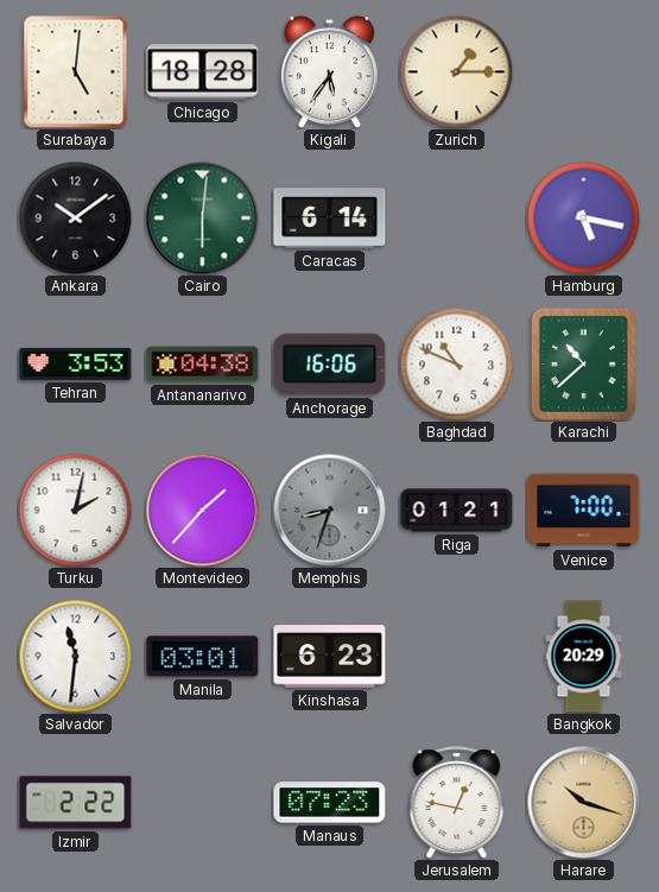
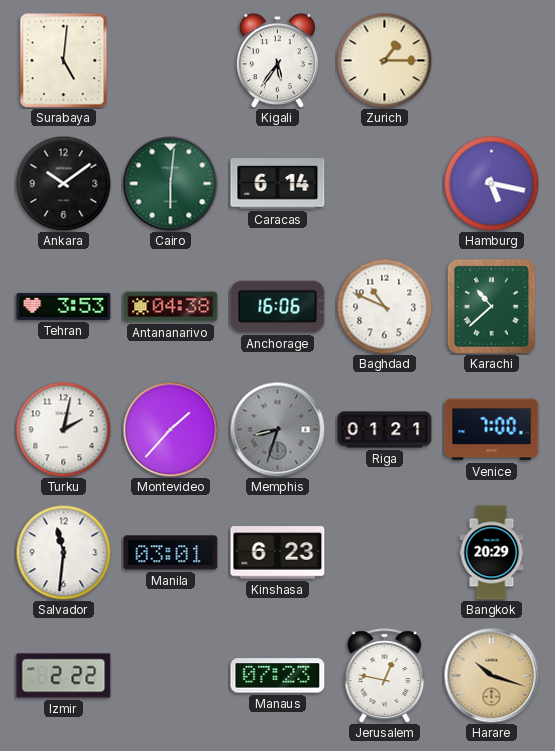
Chicago: 18:28 -> none
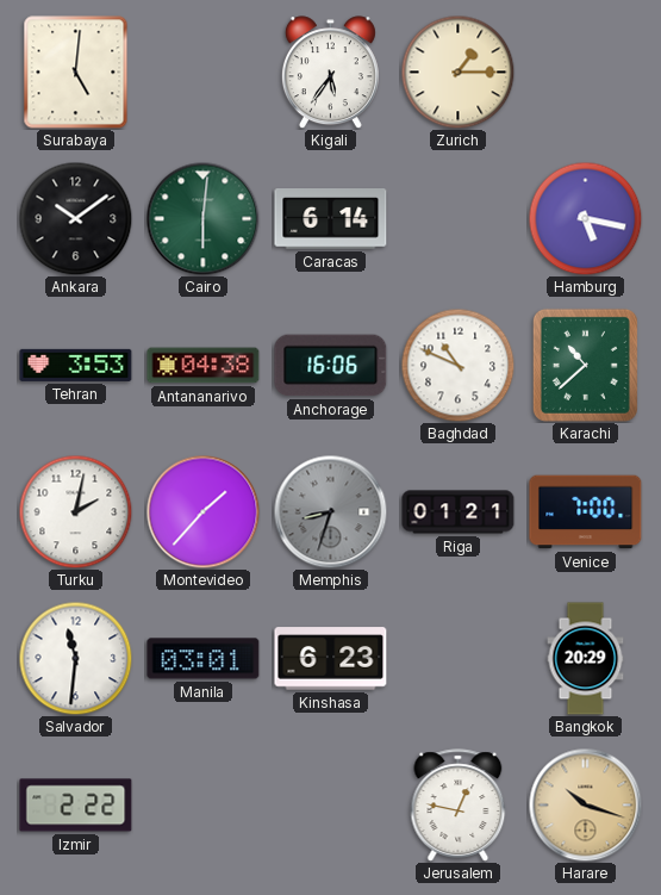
Manaus: 07:23 -> none
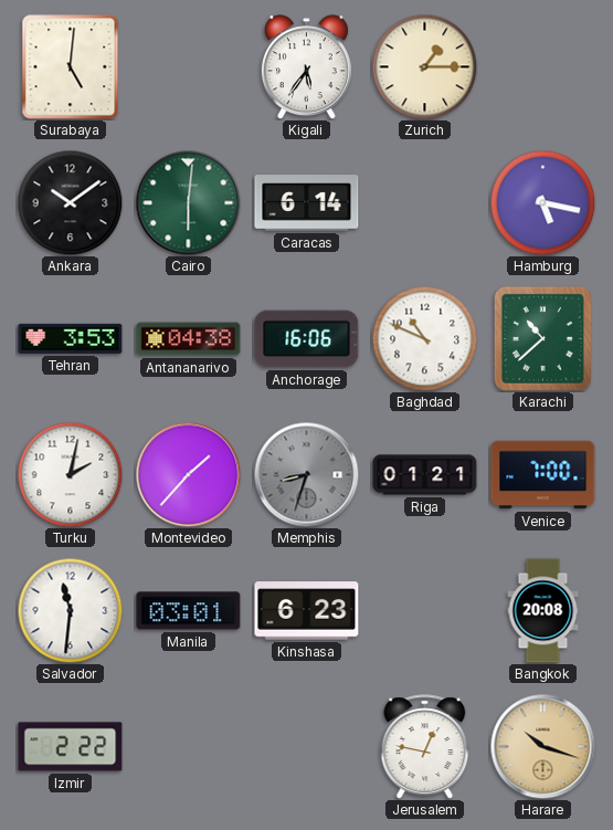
Bangkok: 20:29 -> 20:08
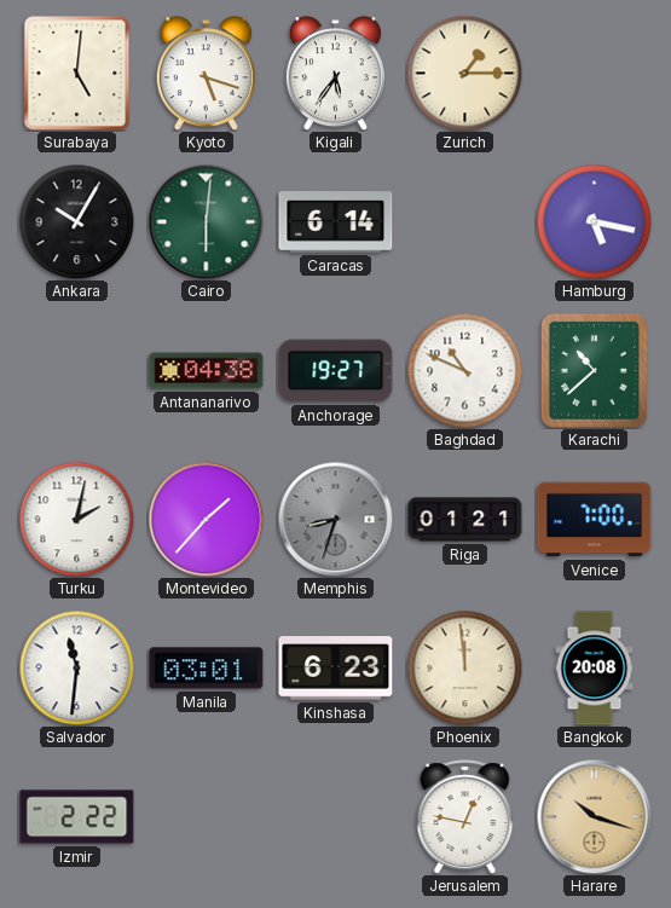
Kyoto: none -> 5:18
Ankara: 10:09 -> 10:05
Tehran: 3:53 -> none
Anchorage: 16:06 -> 19:27
Phoenix: none -> 11:59
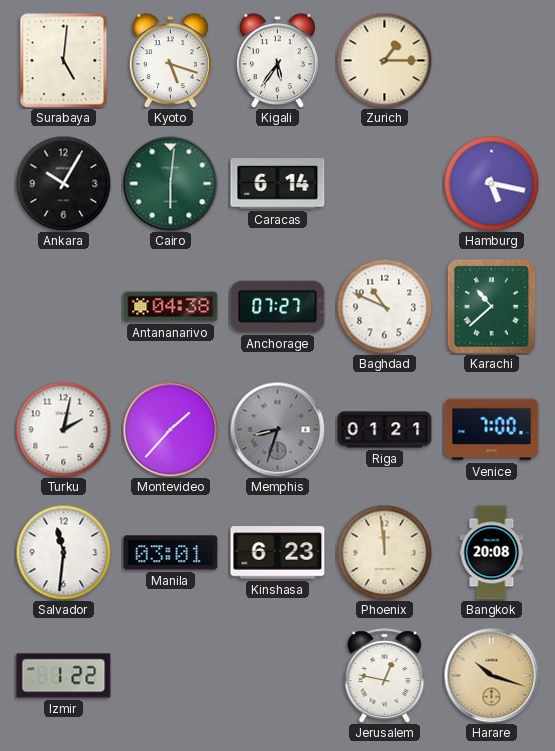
Anchorage: 19:27 -> 07:27
Izmir: 2:22 -> 1:22
